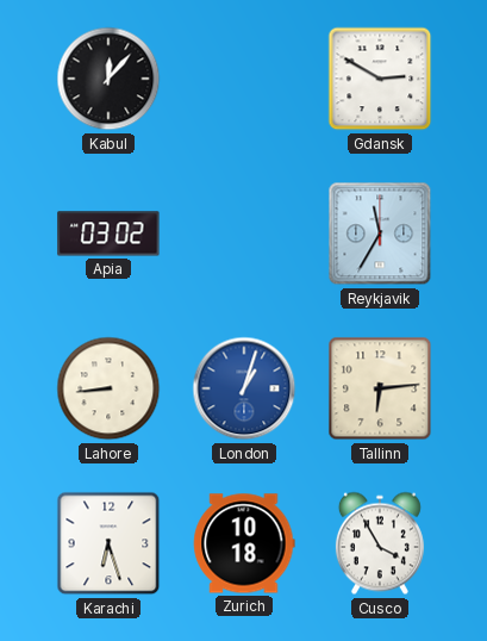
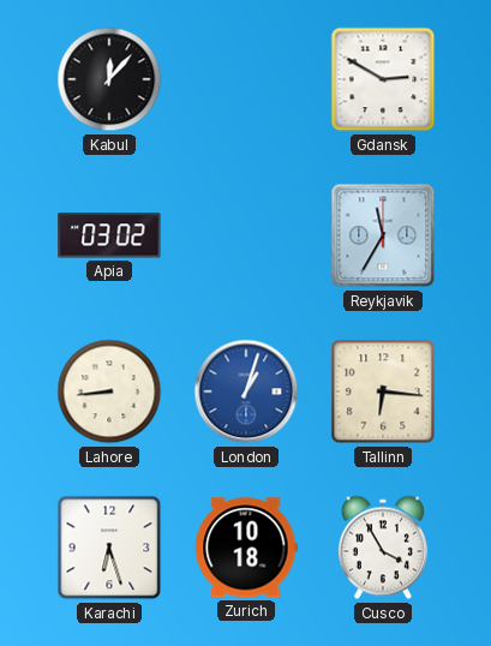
Tallinn: 6:14 -> 6:16
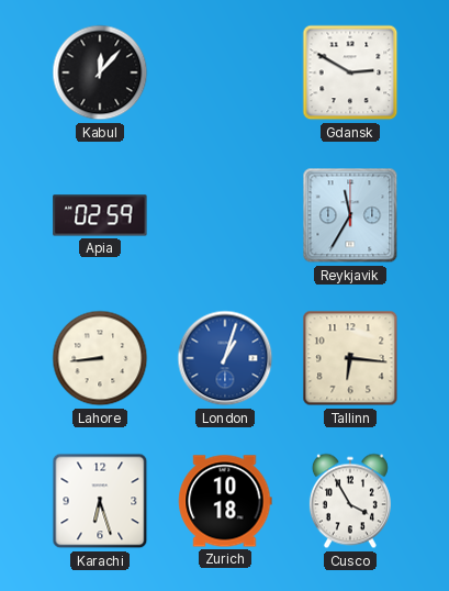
Apia: 03:02 -> 02:59
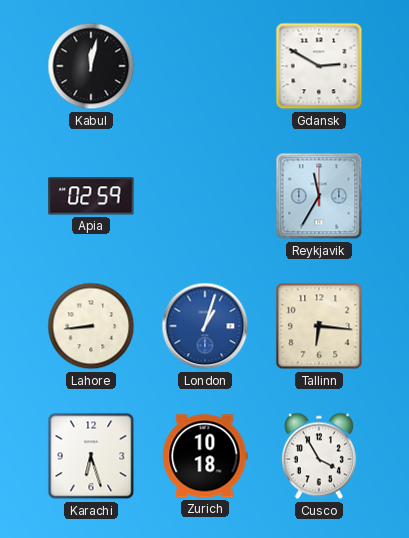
Kabul: 12:07 -> 12:02
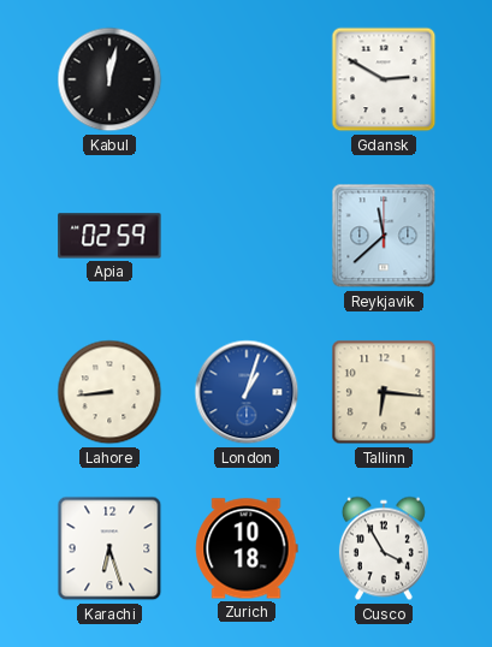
Reykjavik: 11:35 -> 11:38
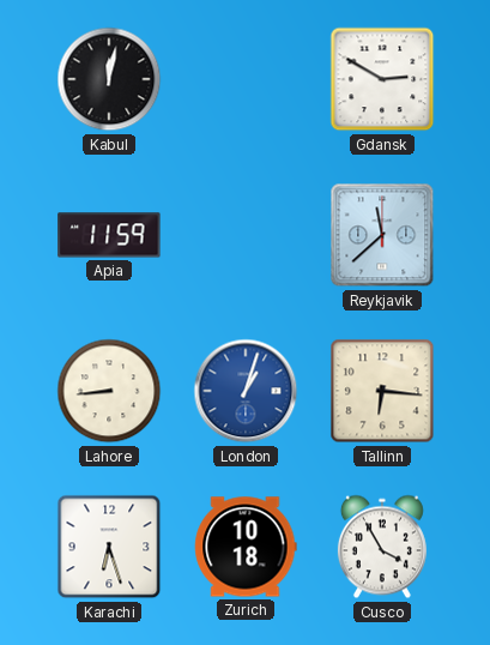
Apia: 02:59 -> 11:59
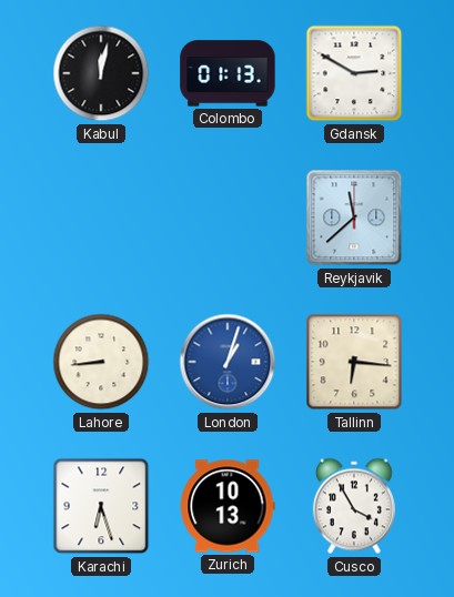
Colombo: none -> 01:13
Apia: 11:59 -> none
Zurich: 10:18 -> 10:13
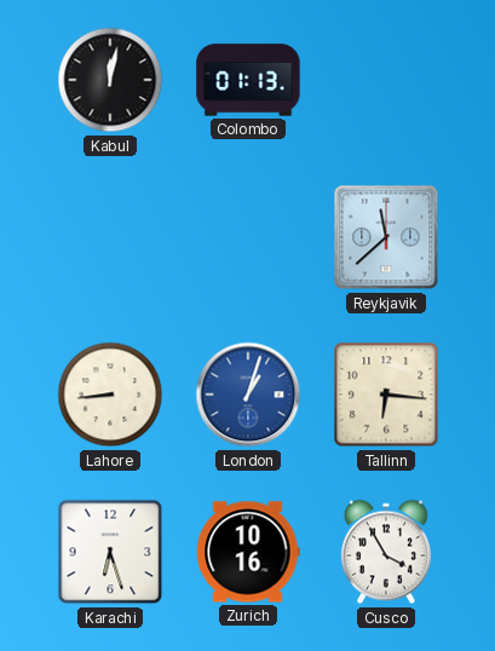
Gdansk: 2:50 -> none
Zurich: 10:13 -> 10:16
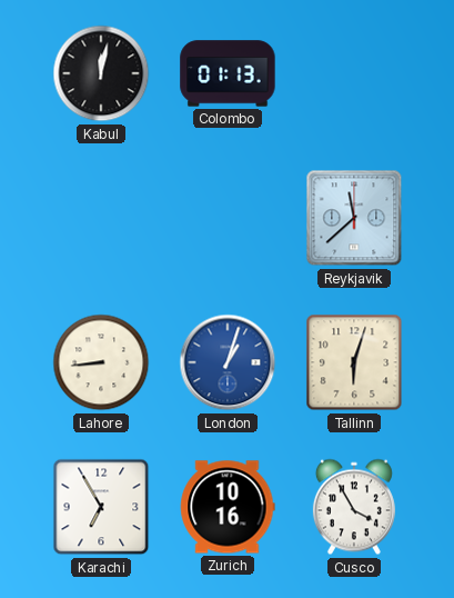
Tallinn: 6:16 -> 6:03
Karachi: 6:27 -> 6:55
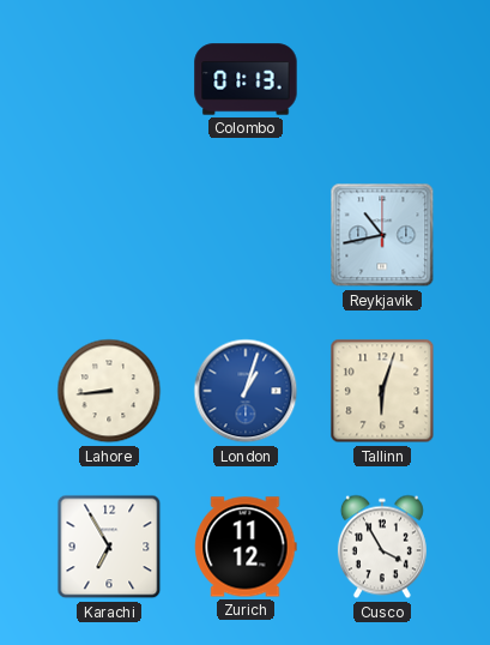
Kabul: 12:02 -> none
Reykjavik: 11:38 -> 10:43
Zurich: 10:16 -> 11:12
